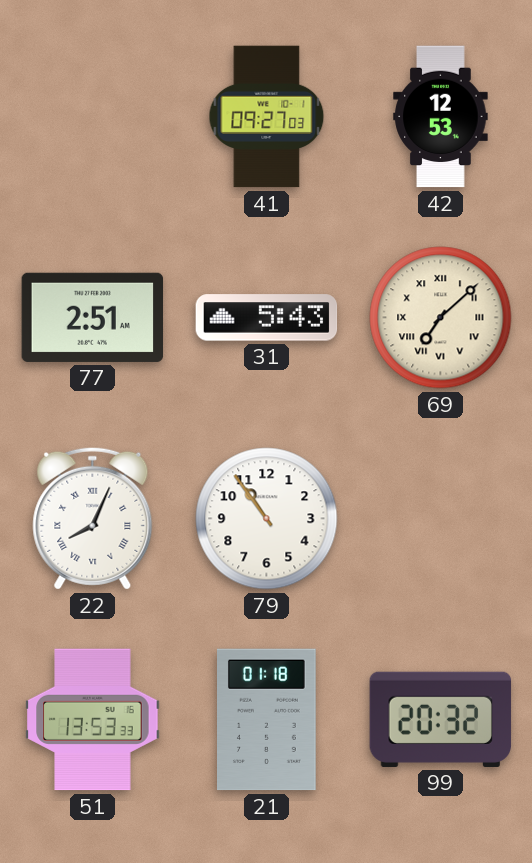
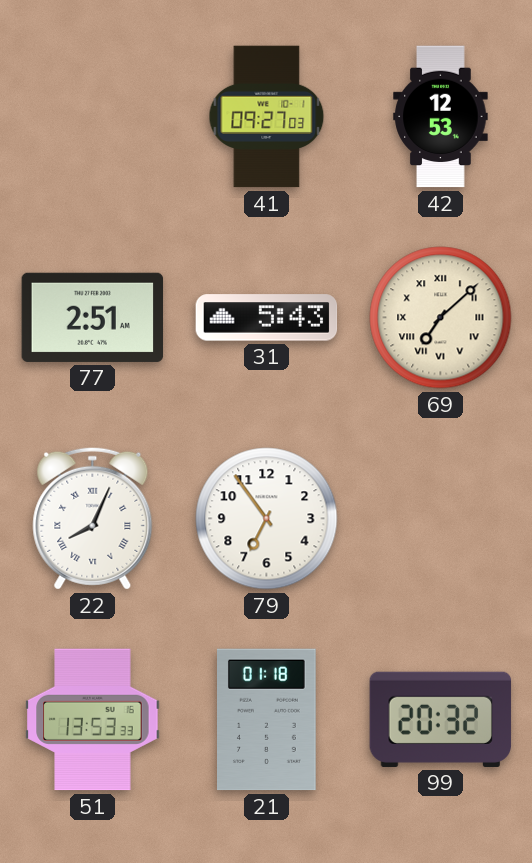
79: 10:54 -> 6:54
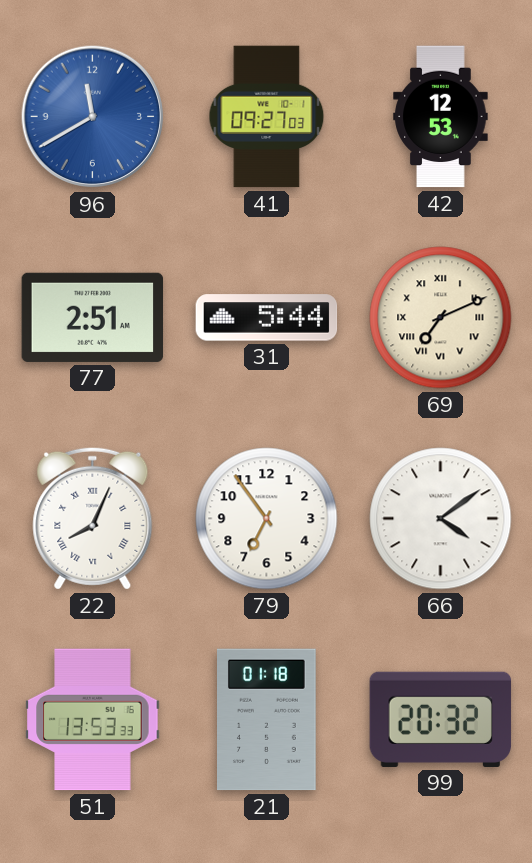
96: none -> 11:40
31: 5:43 -> 5:44
69: 7:08 -> 7:11
66: none -> 4:09
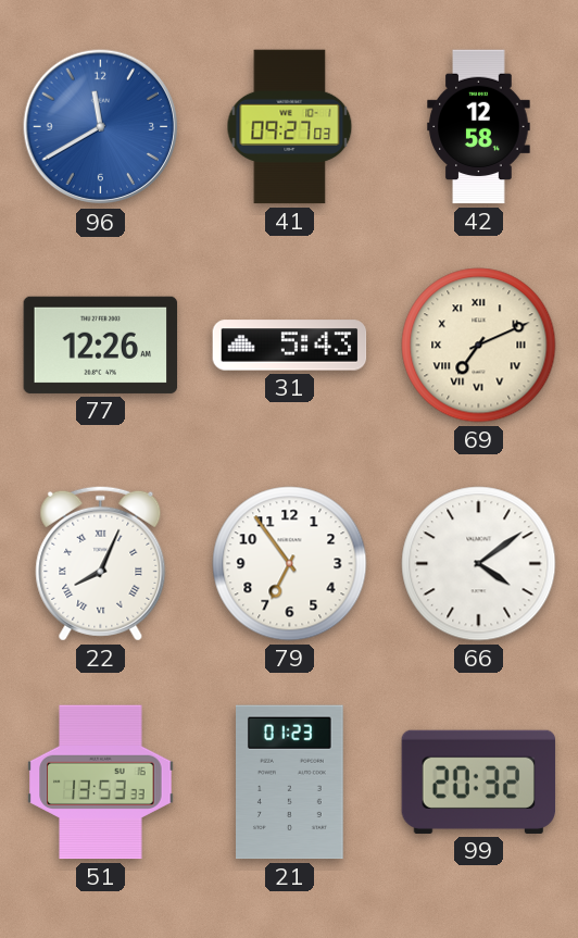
42: 12:53 -> 12:58
77: 2:51 -> 12:26
31: 5:44 -> 5:43
21: 01:18 -> 01:23
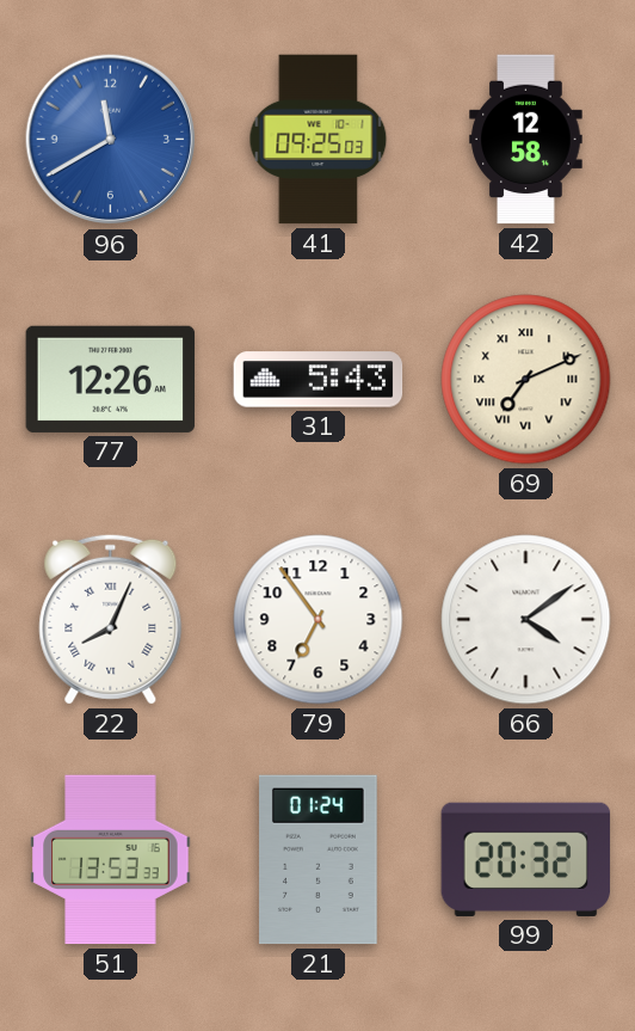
41: 09:27 -> 09:25
21: 01:23 -> 01:24
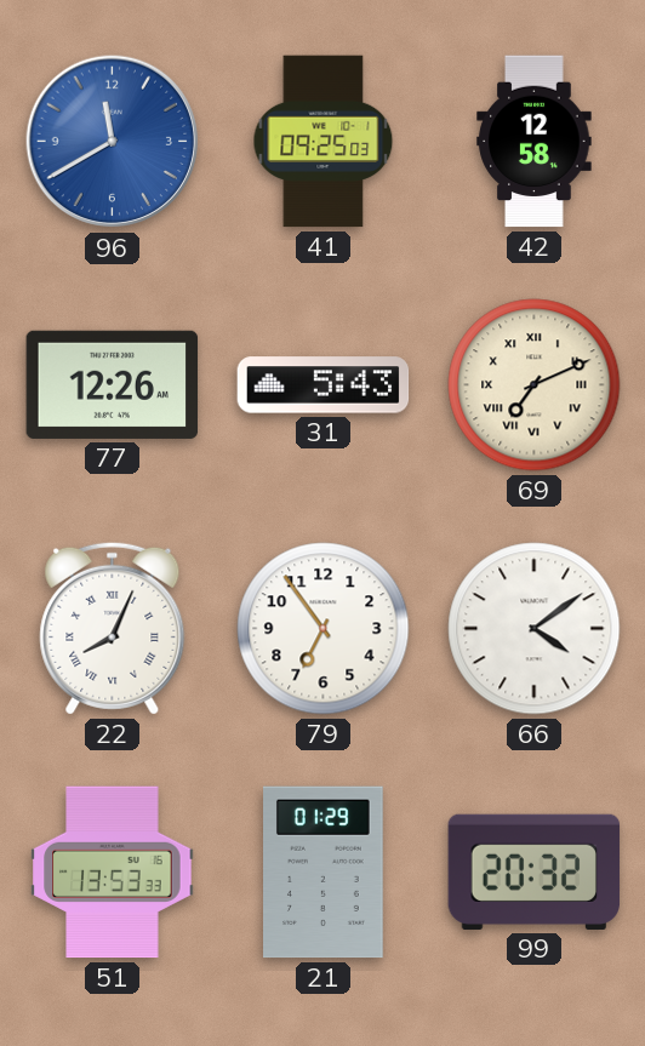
21: 01:24 -> 01:29
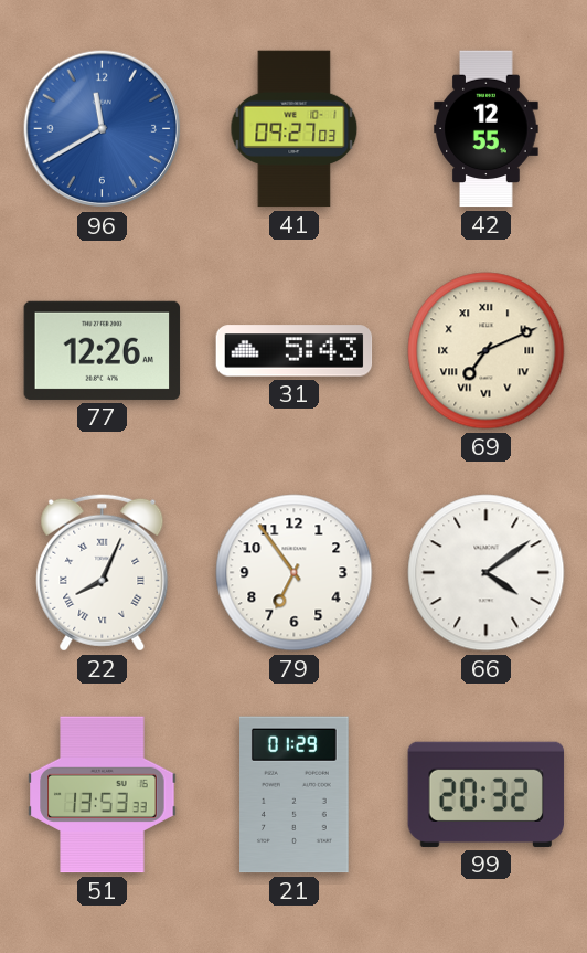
41: 09:25 -> 09:27
42: 12:58 -> 12:55
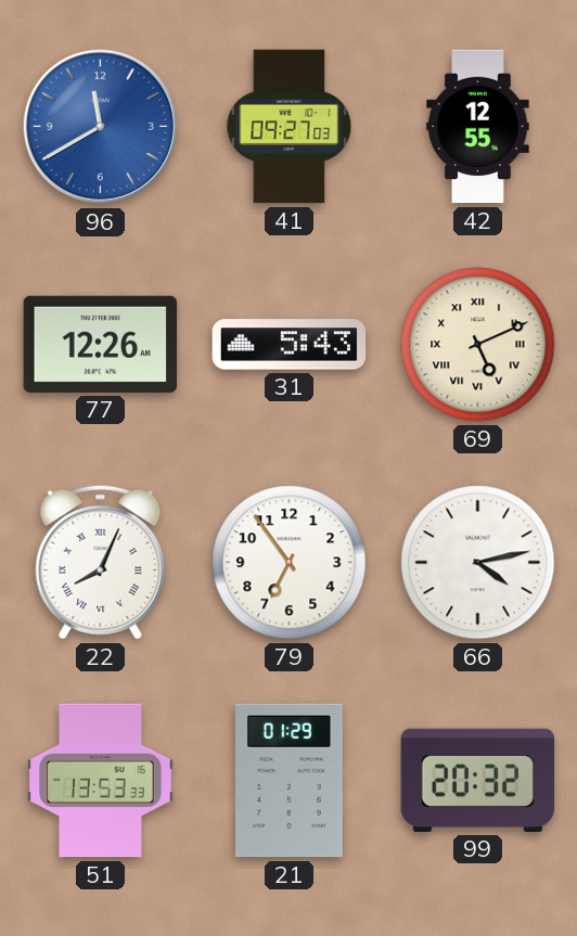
69: 7:11 -> 5:11
66: 4:09 -> 4:13
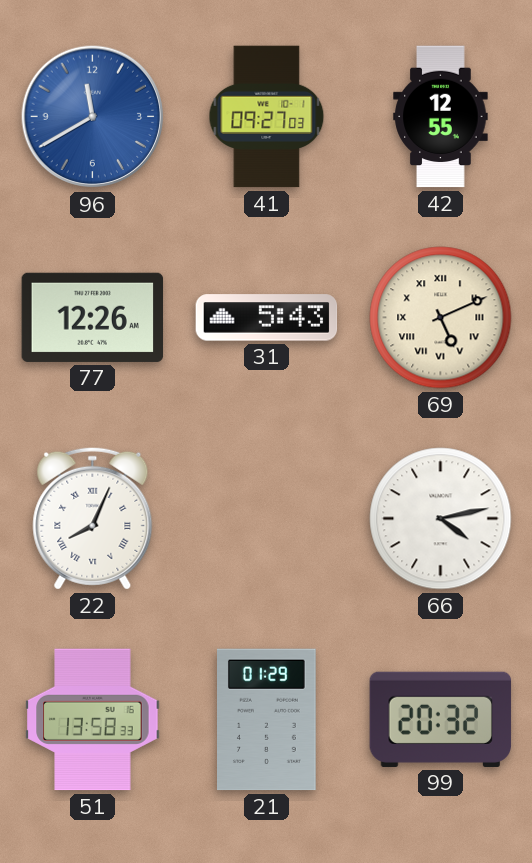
79: 6:54 -> none
51: 13:53 -> 13:58
